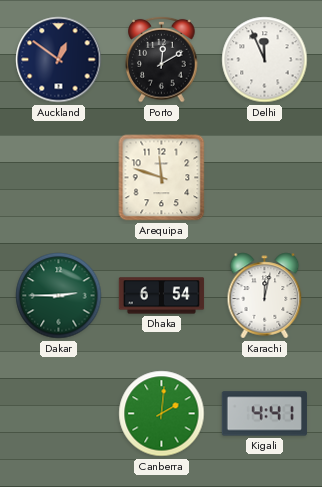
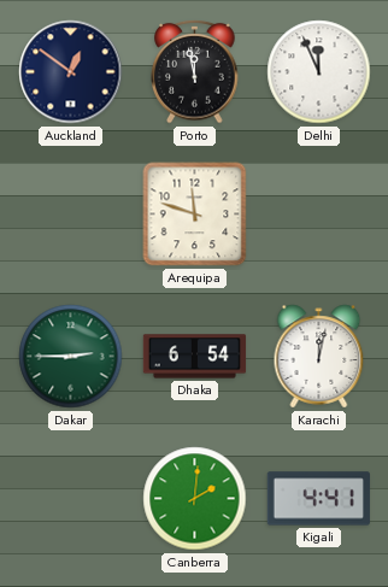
Porto: 12:10 -> 11:58
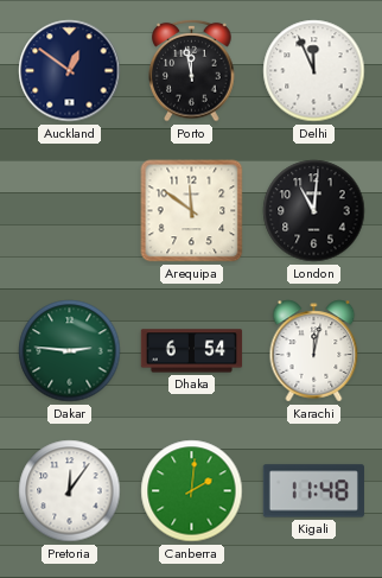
Arequipa: 11:48 -> 11:51
London: none -> 11:01
Dakar: 2:45 -> 2:46
Pretoria: none -> 12:06
Kigali: 4:41 -> 11:48
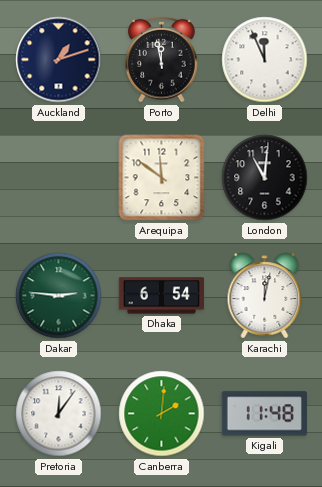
Auckland: 12:51 -> 1:12
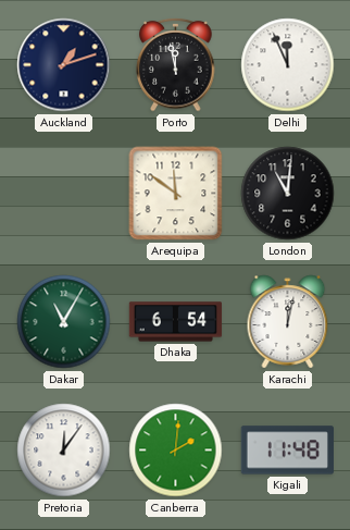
Dakar: 2:46 -> 11:05
